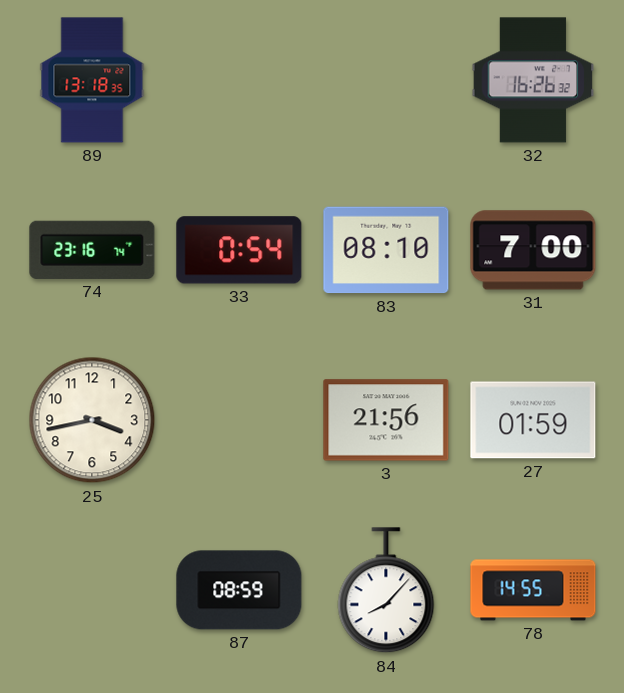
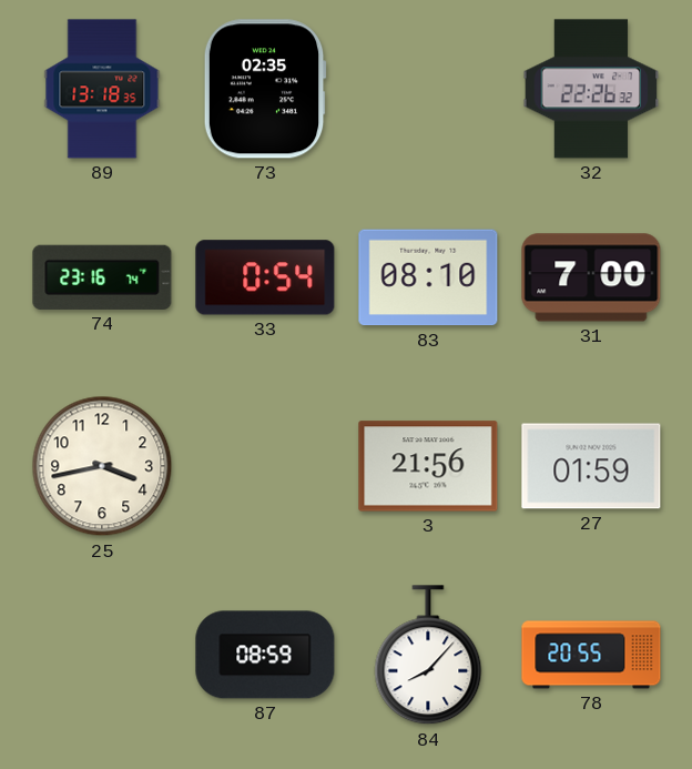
73: none -> 02:35
32: 16:26 -> 22:26
78: 14:55 -> 20:55
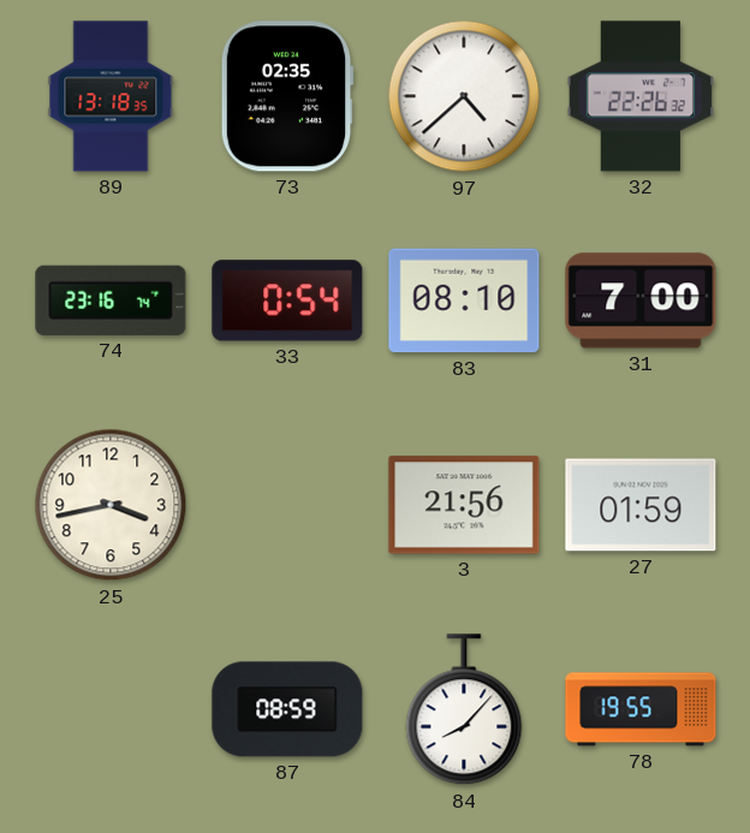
97: none -> 4:38
78: 20:55 -> 19:55
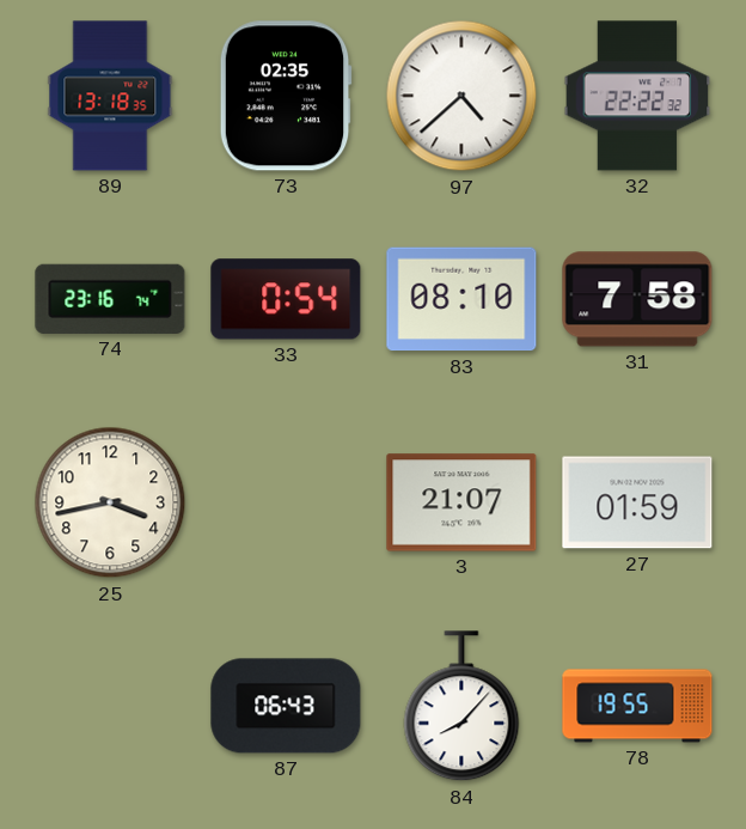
32: 22:26 -> 22:22
31: 7:00 -> 7:58
3: 21:56 -> 21:07
87: 08:59 -> 06:43
